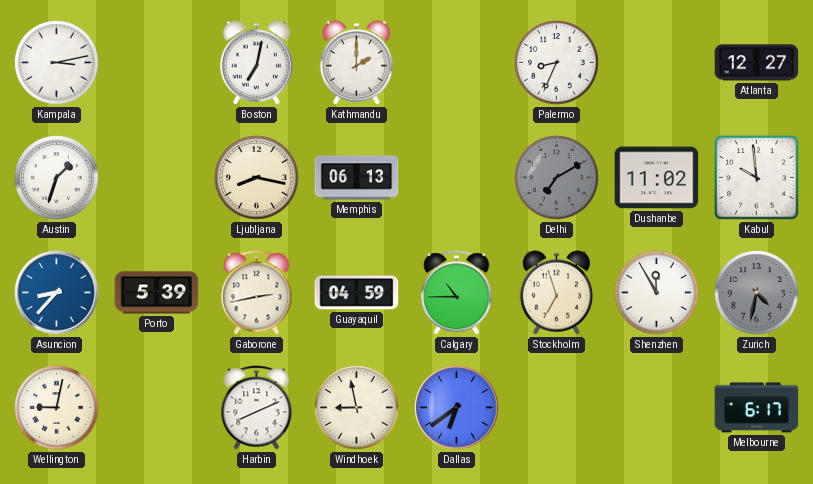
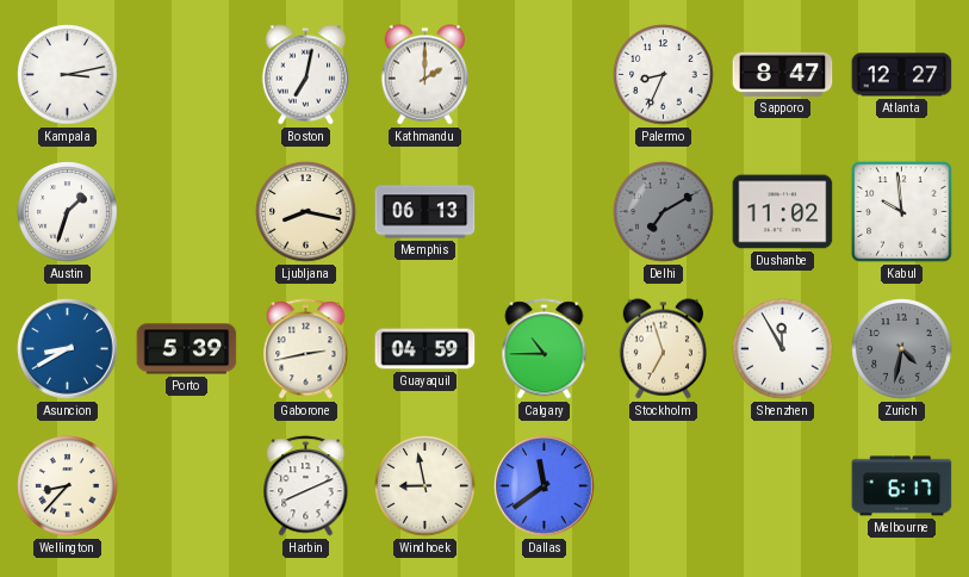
Sapporo: none -> 8:47
Asuncion: 8:37 -> 8:40
Wellington: 9:02 -> 8:37
Dallas: 6:39 -> 11:39
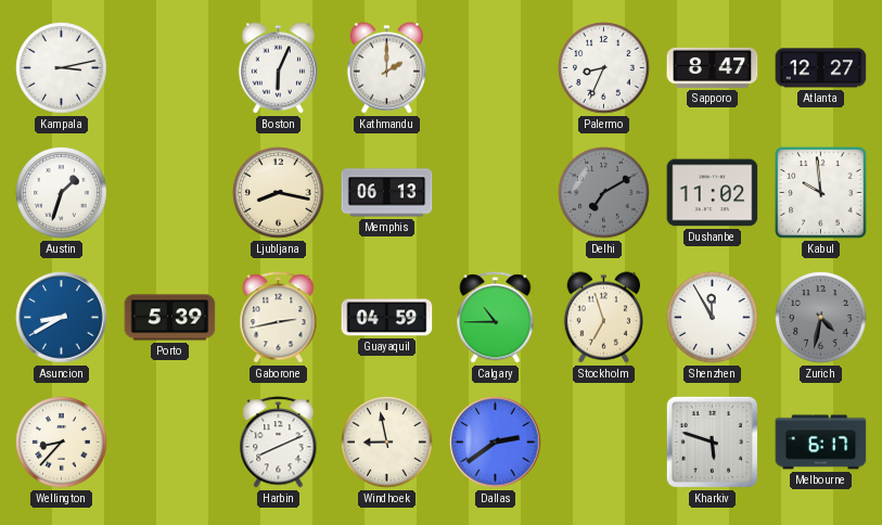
Boston: 7:02 -> 6:04
Dallas: 11:39 -> 2:39
Kharkiv: none -> 5:48
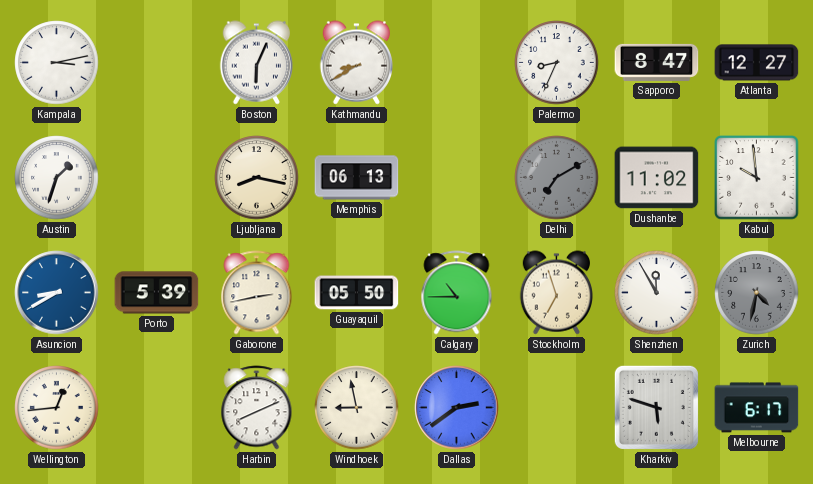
Kathmandu: 2:00 -> 8:40
Guayaquil: 04:59 -> 05:50
Wellington: 8:37 -> 12:44
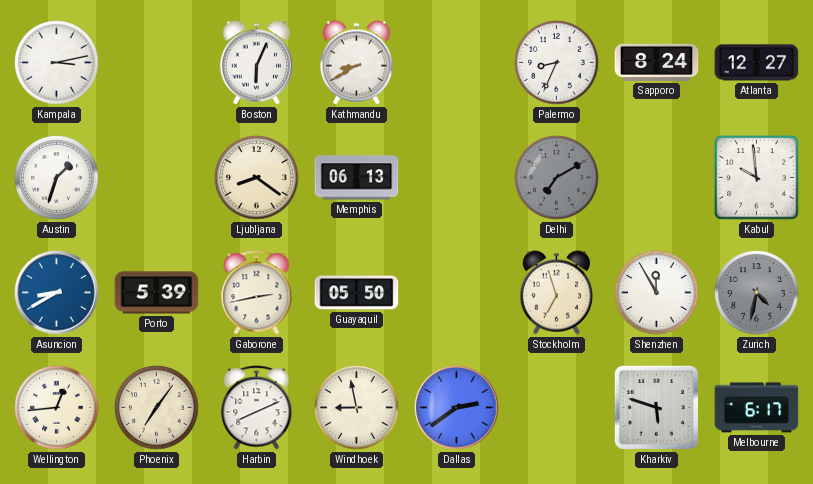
Sapporo: 8:47 -> 8:24
Ljubljana: 8:17 -> 8:21
Dushanbe: 11:02 -> none
Calgary: 10:45 -> none
Phoenix: none -> 7:06
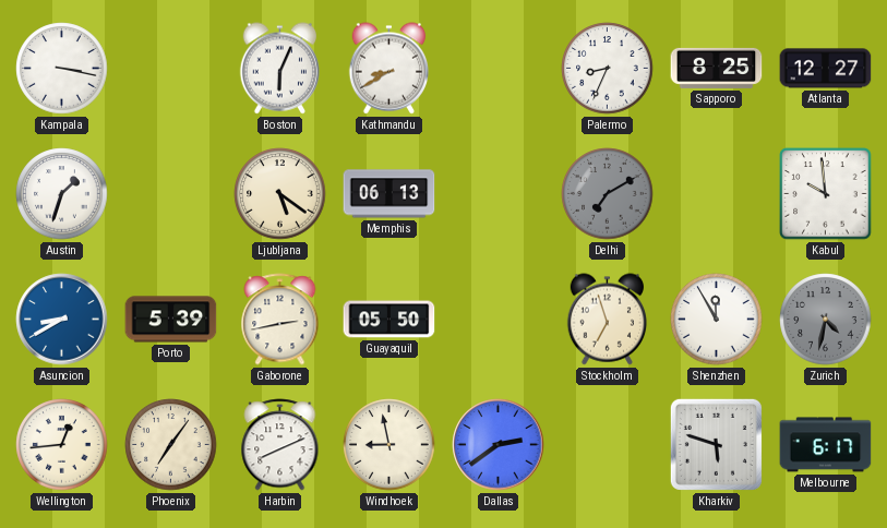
Kampala: 3:13 -> 3:17
Sapporo: 8:24 -> 8:25
Ljubljana: 8:21 -> 5:21
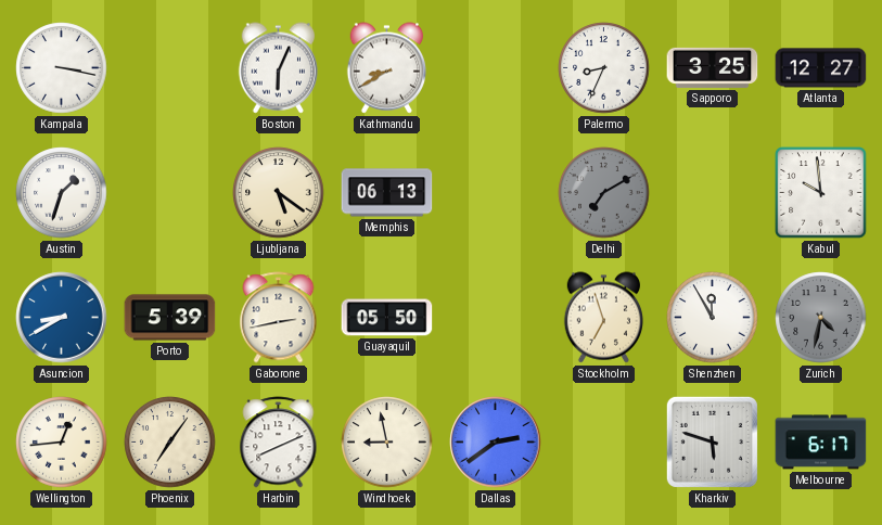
Sapporo: 8:25 -> 3:25
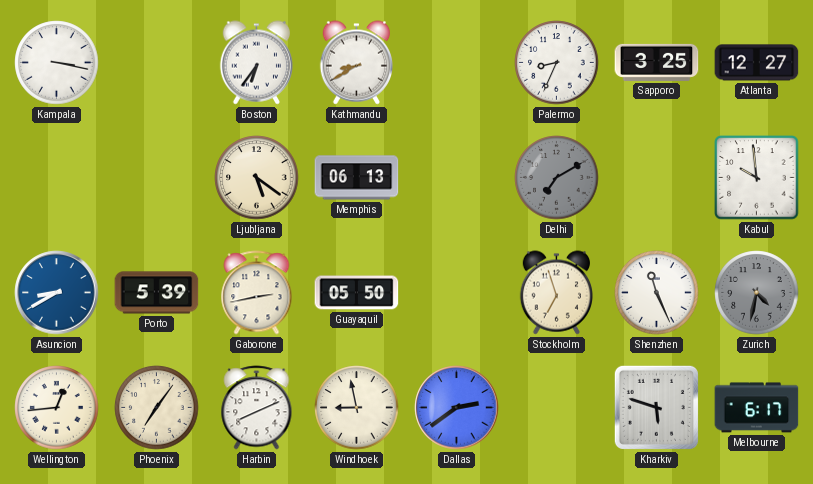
Boston: 6:04 -> 6:36
Austin: 1:33 -> none
Shenzhen: 11:55 -> 11:26
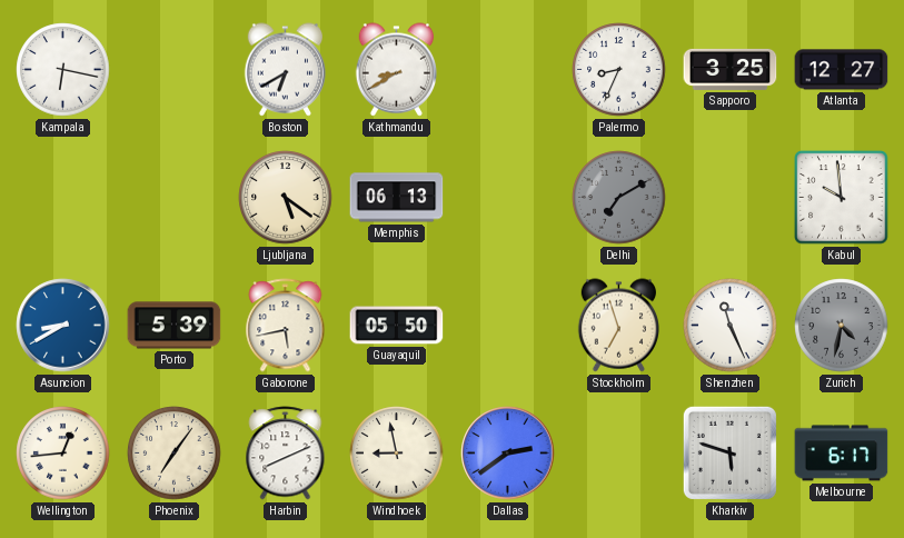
Kampala: 3:17 -> 6:17
Boston: 6:36 -> 6:40
Gaborone: 2:43 -> 5:43
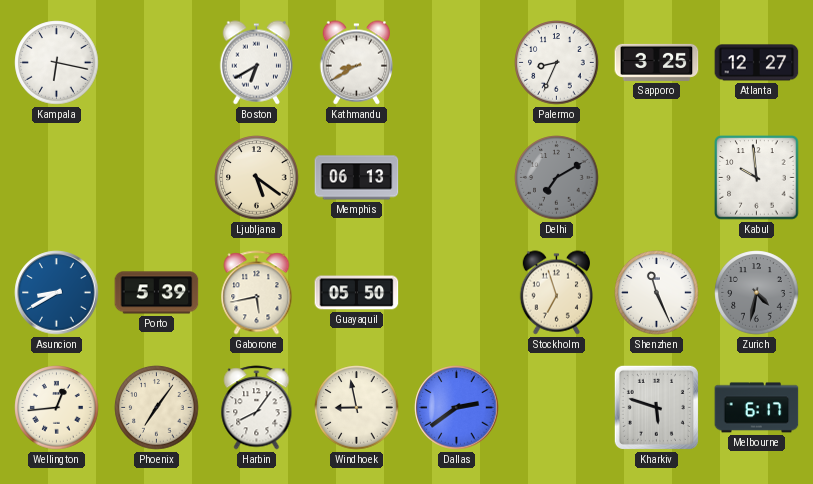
Harbin: 8:11 -> 8:06
